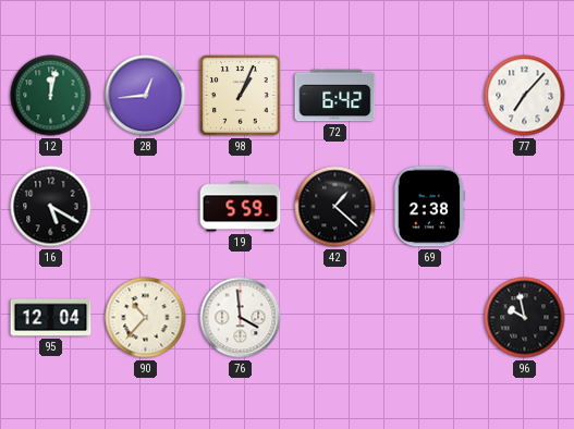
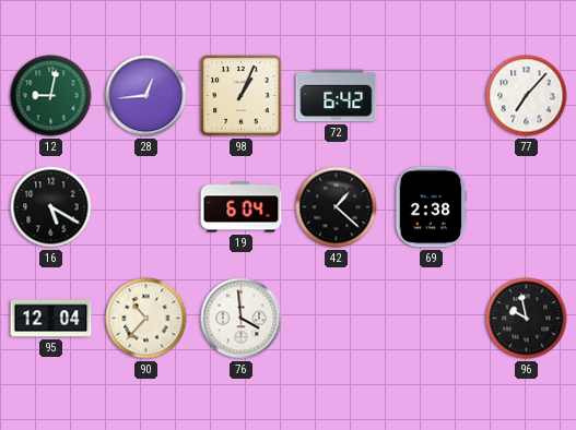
12: 12:02 -> 9:02
19: 5:59 -> 6:04
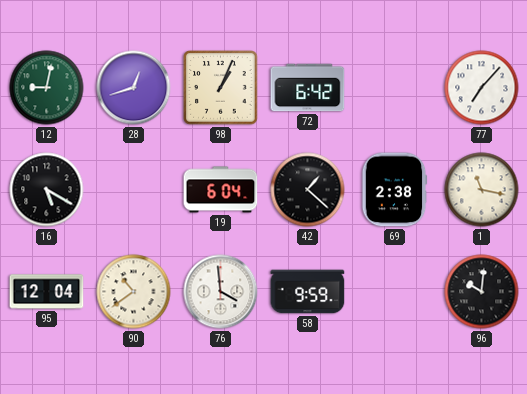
28: 12:44 -> 12:42
1: none -> 11:17
90: 10:37 -> 10:39
58: none -> 9:59
96: 9:58 -> 10:01
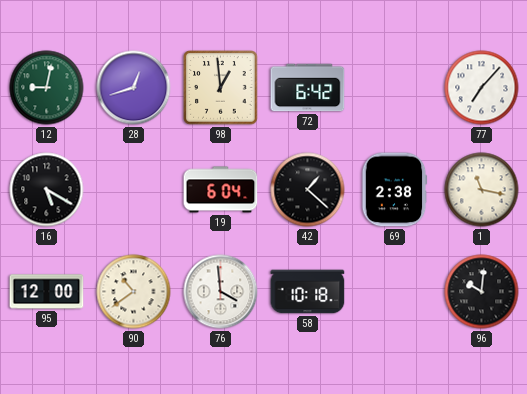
98: 1:04 -> 12:59
95: 12:04 -> 12:00
58: 9:59 -> 10:18
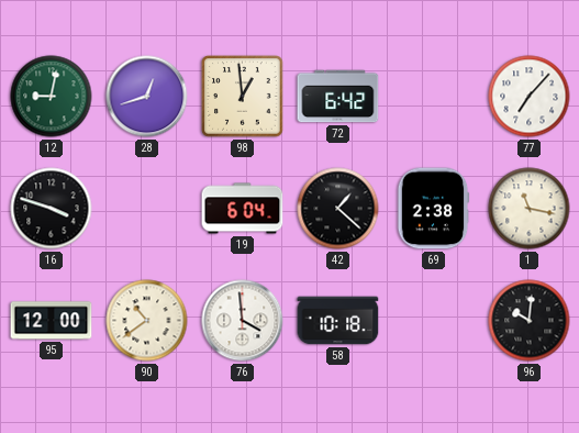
16: 5:20 -> 3:48
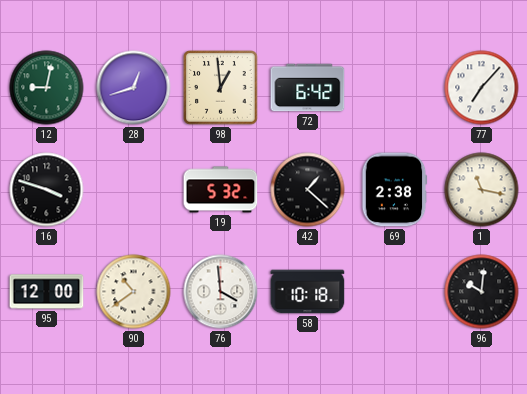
19: 6:04 -> 5:32
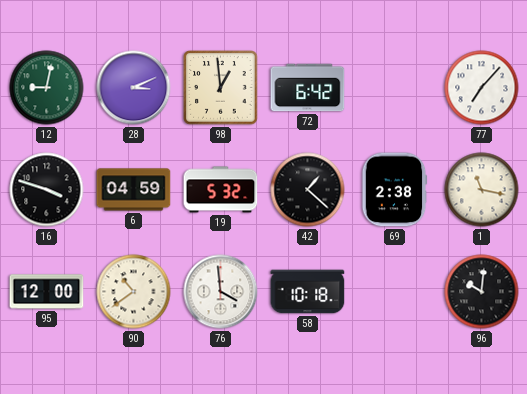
28: 12:42 -> 3:11
6: none -> 04:59
